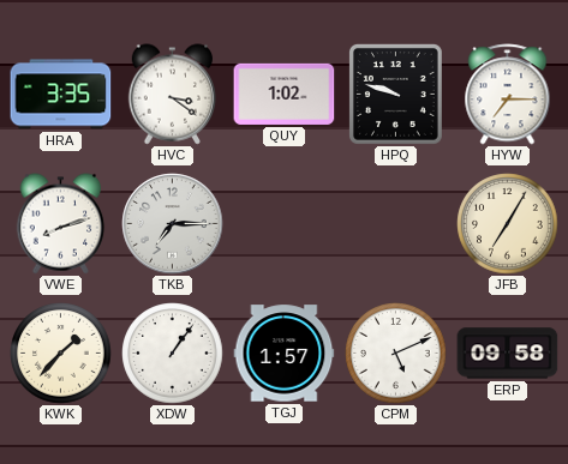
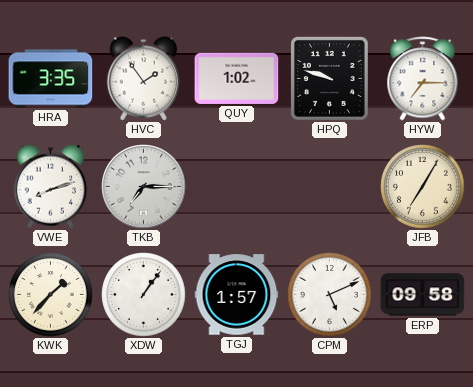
HVC: 3:21 -> 1:54
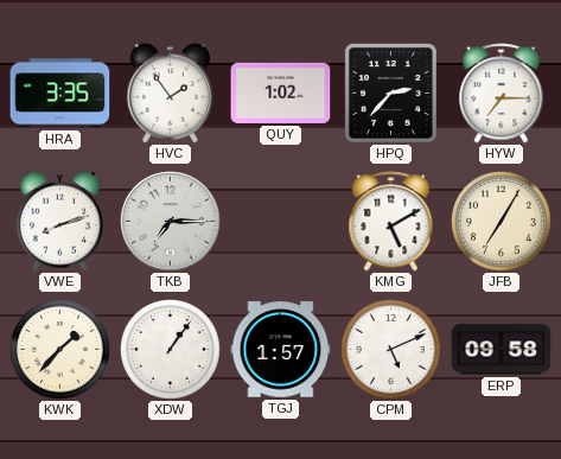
HPQ: 9:48 -> 2:37
KMG: none -> 5:10
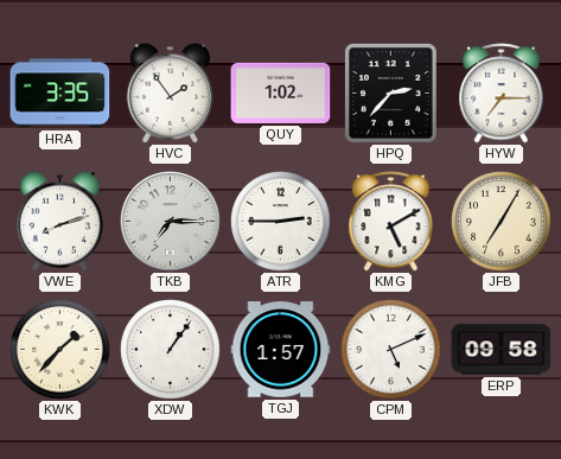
ATR: none -> 2:45
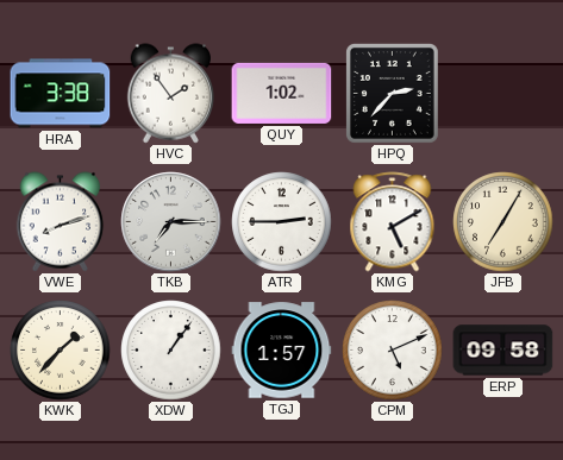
HRA: 3:35 -> 3:38
HYW: 7:15 -> none
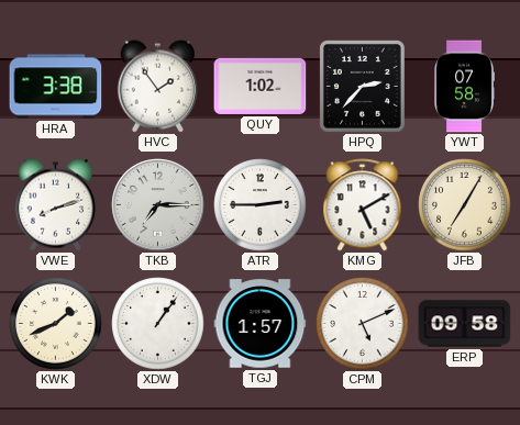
YWT: none -> 07:58
KWK: 1:37 -> 1:41
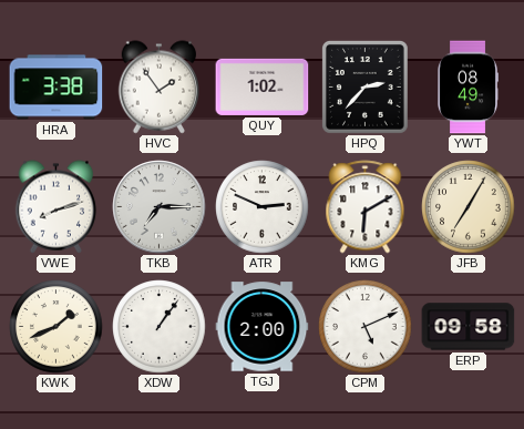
YWT: 07:58 -> 08:49
ATR: 2:45 -> 2:49
KMG: 5:10 -> 6:10
TGJ: 1:57 -> 2:00
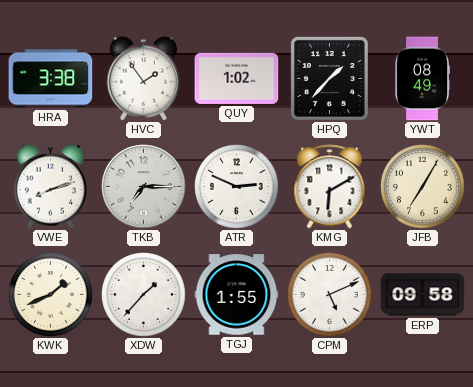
HPQ: 2:37 -> 1:37
XDW: 1:06 -> 1:37
TGJ: 2:00 -> 1:55
